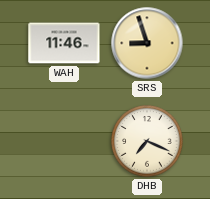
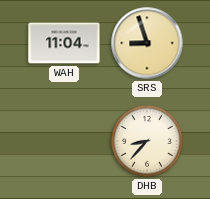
WAH: 11:46 -> 11:04
DHB: 7:19 -> 8:37
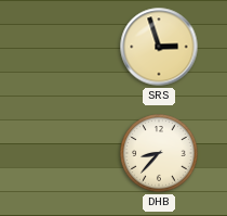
WAH: 11:04 -> none
SRS: 8:57 -> 2:57
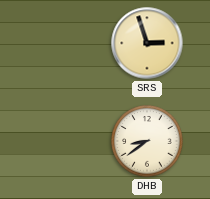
DHB: 8:37 -> 8:39
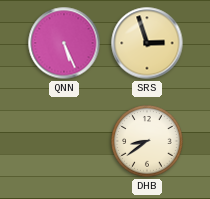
QNN: none -> 5:26
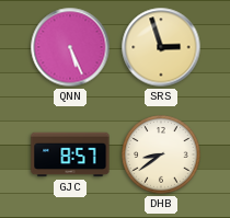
GJC: none -> 8:57
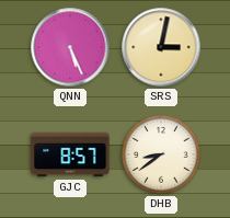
SRS: 2:57 -> 3:02
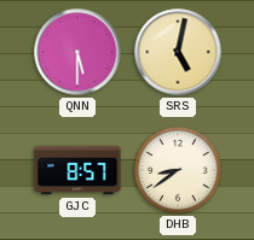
QNN: 5:26 -> 5:30
SRS: 3:02 -> 5:02
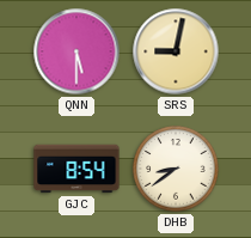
SRS: 5:02 -> 9:02
GJC: 8:57 -> 8:54
